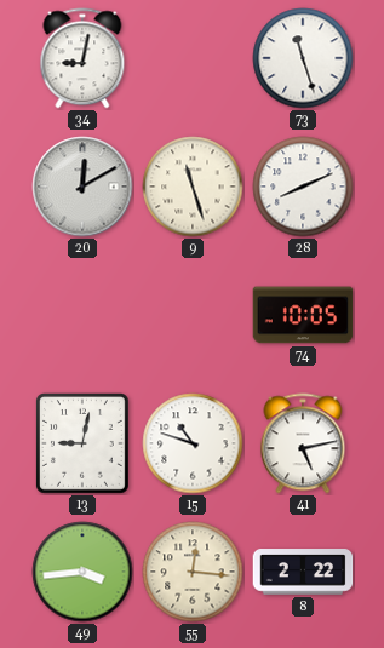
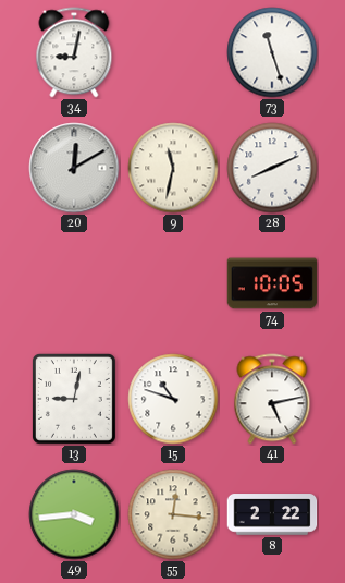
9: 11:27 -> 11:32
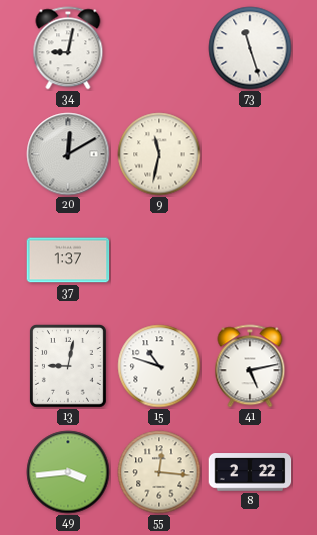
28: 8:11 -> none
37: none -> 1:37
74: 10:05 -> none
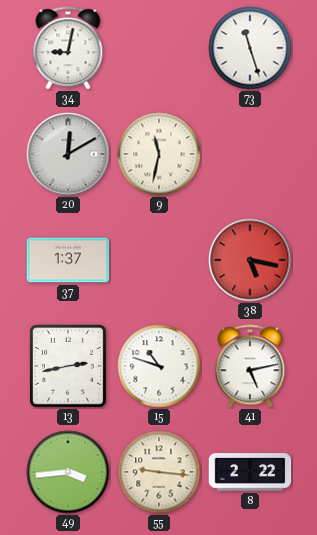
38: none -> 5:17
13: 9:02 -> 2:43
55: 12:16 -> 9:16
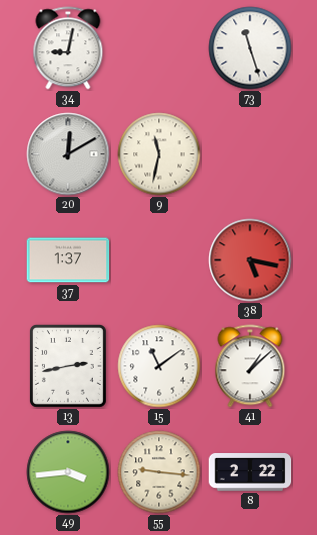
15: 10:48 -> 11:09
41: 5:13 -> 1:08
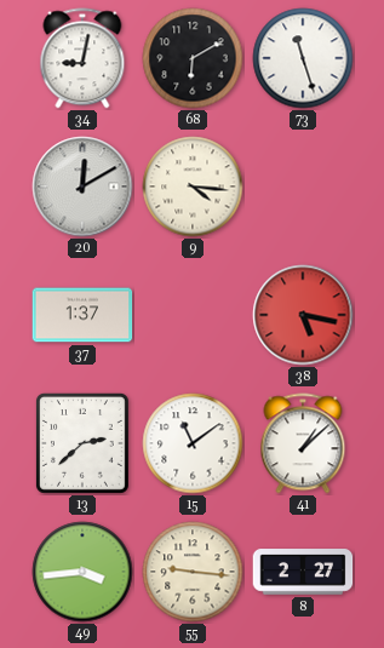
68: none -> 6:10
9: 11:32 -> 4:16
13: 2:43 -> 2:38
8: 2:22 -> 2:27
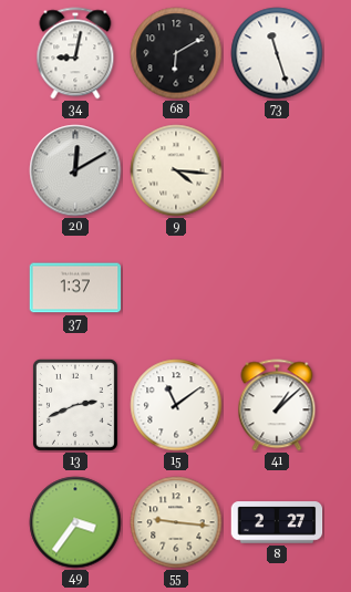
38: 5:17 -> none
13: 2:38 -> 2:41
49: 3:44 -> 3:36
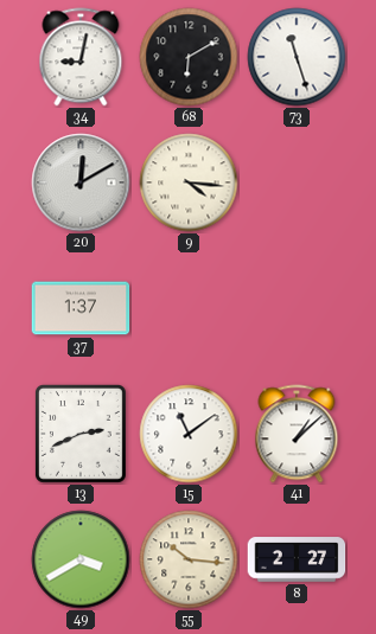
49: 3:36 -> 3:40
55: 9:16 -> 10:16
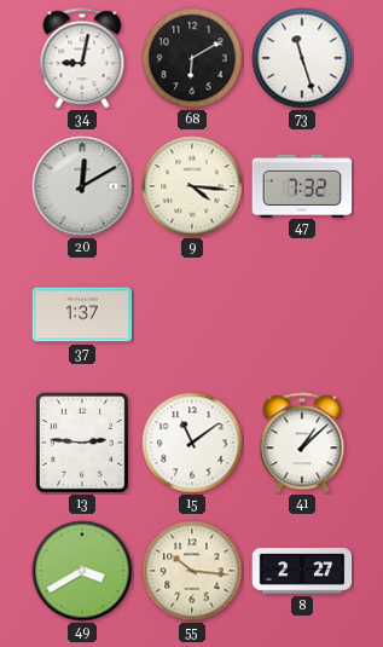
47: none -> 7:32
13: 2:41 -> 2:46
